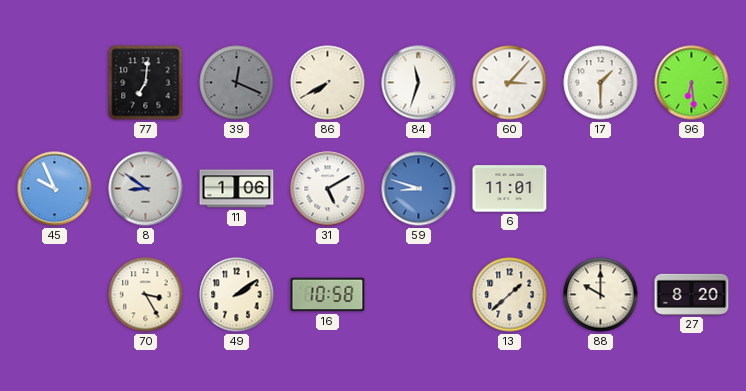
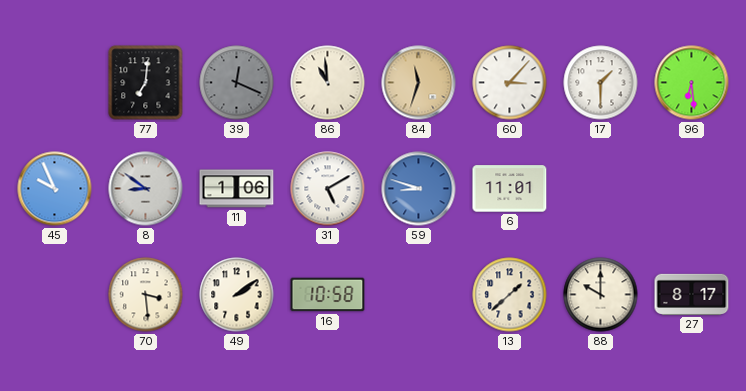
86: 7:40 -> 10:59
84 dial: white -> champagne
70: 3:25 -> 3:29
27: 8:20 -> 8:17
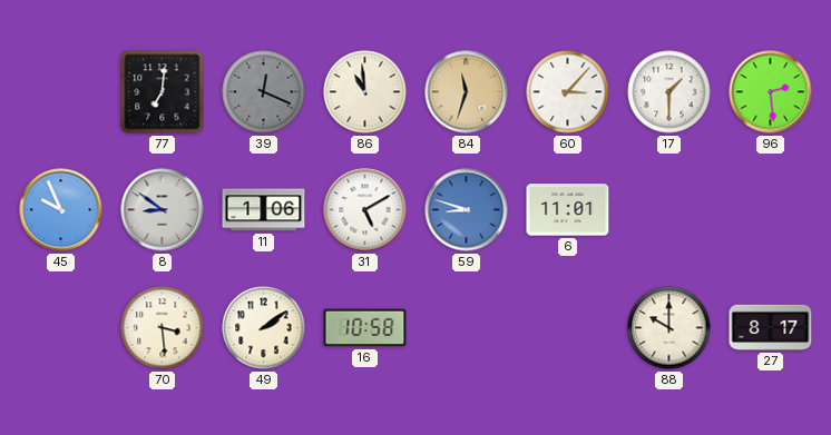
96: 6:29 -> 2:29
13: 1:38 -> none
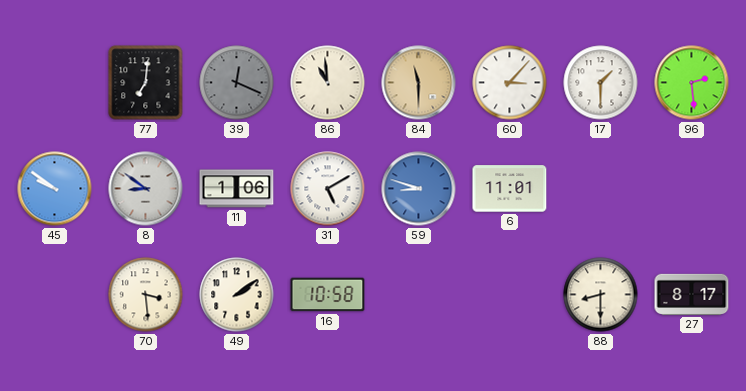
84: 11:33 -> 11:30
45: 9:56 -> 9:51
88: 10:00 -> 8:30
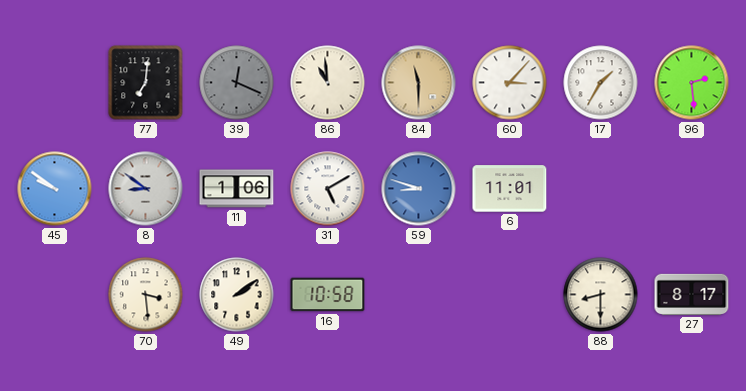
17: 1:30 -> 1:35
